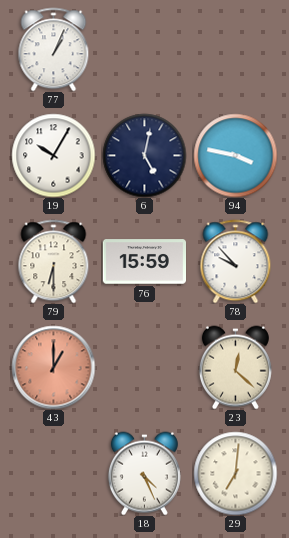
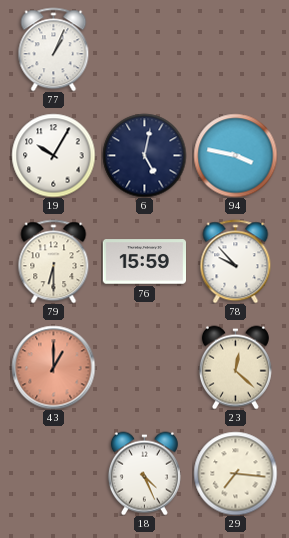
29: 7:01 -> 7:16
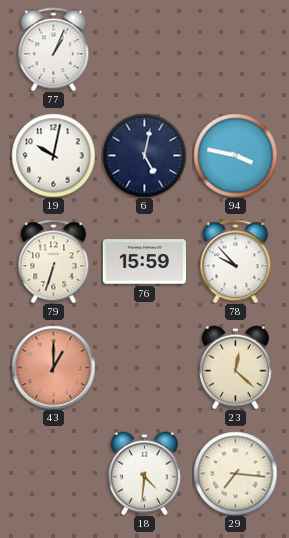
19: 10:05 -> 10:02
79: 6:30 -> 6:33
18: 4:26 -> 4:31
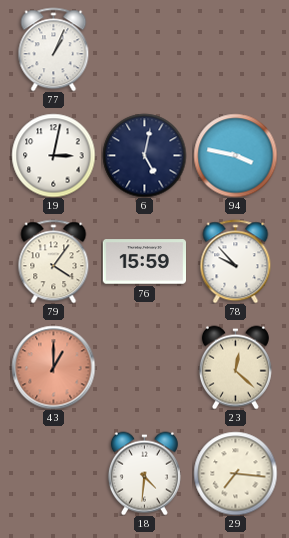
19: 10:02 -> 3:02
79: 6:33 -> 4:06
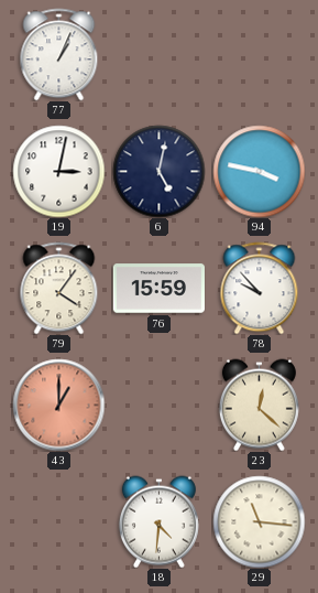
29: 7:16 -> 11:16
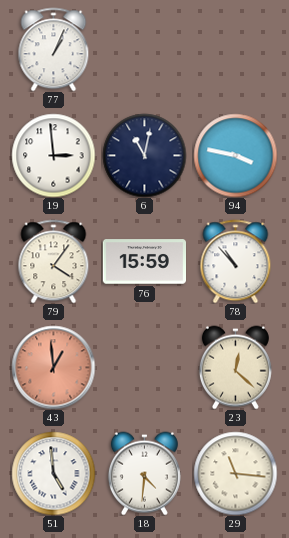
19: 3:02 -> 2:59
6: 5:02 -> 11:02
78: 9:53 -> 10:53
43: 1:00 -> 12:59
51: none -> 4:59
